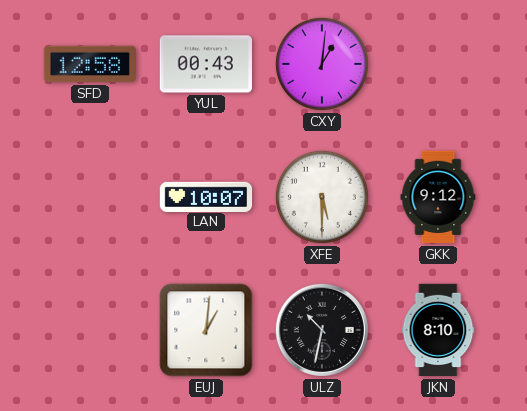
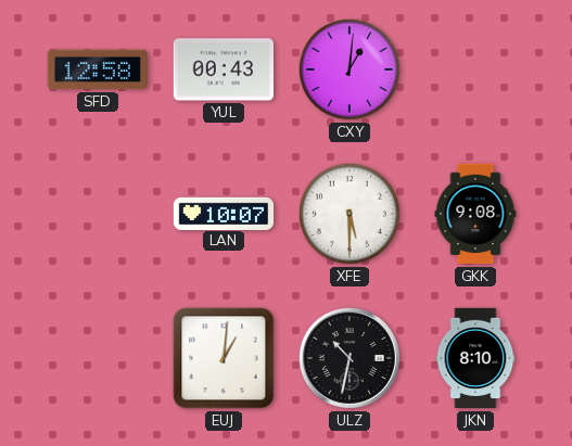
GKK: 9:12 -> 9:08
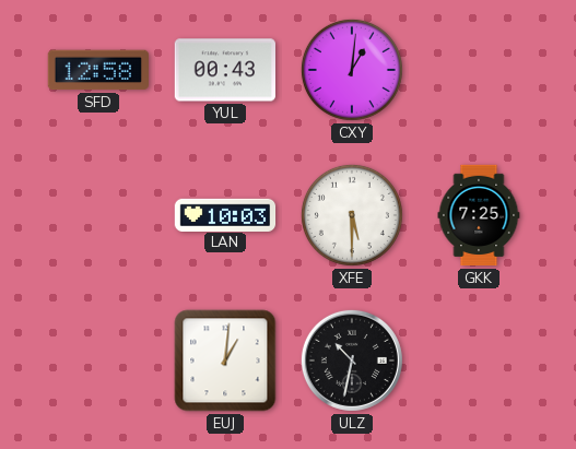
LAN: 10:07 -> 10:03
GKK: 9:08 -> 7:25
JKN: 8:10 -> none
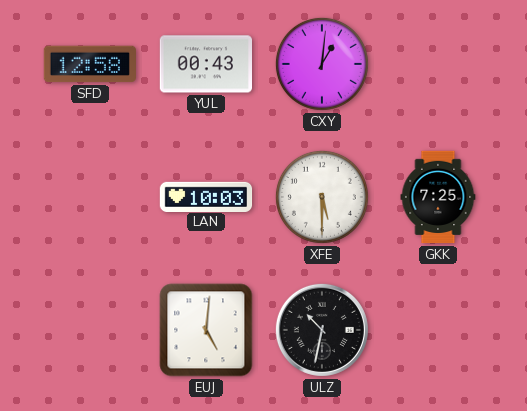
EUJ: 1:01 -> 5:01
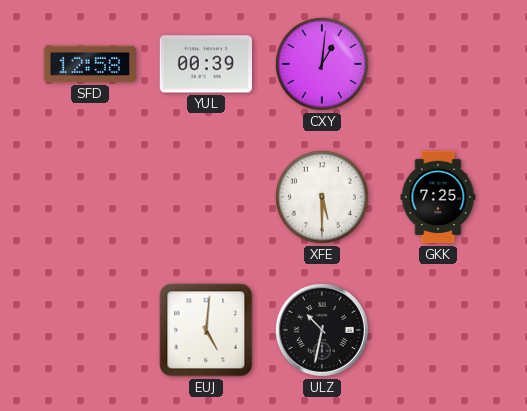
YUL: 00:43 -> 00:39
LAN: 10:03 -> none
